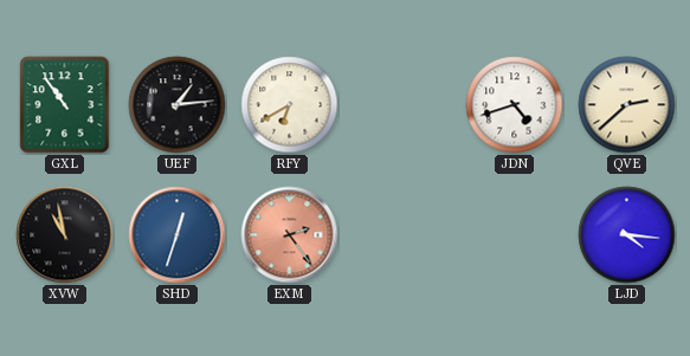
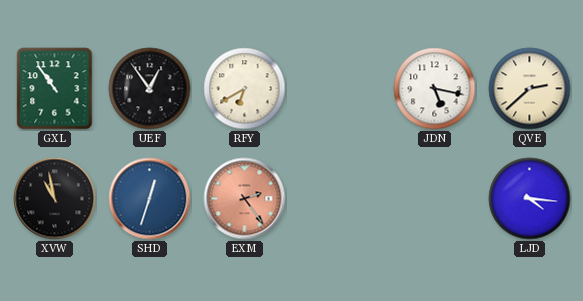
UEF: 1:14 -> 12:54
JDN: 4:42 -> 5:17
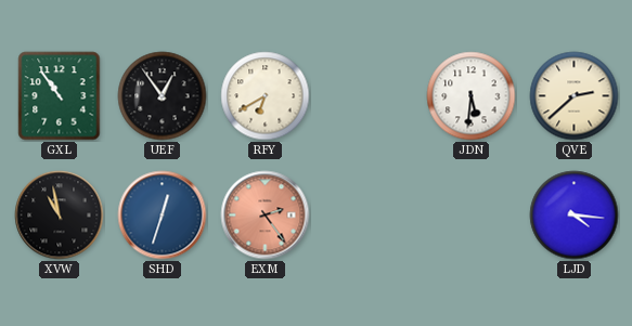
JDN: 5:17 -> 5:31
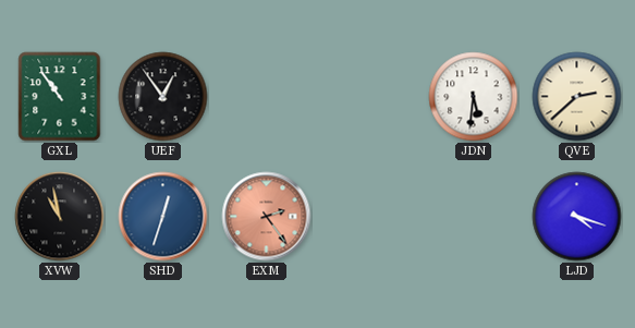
RFY: 6:40 -> none
LJD: 4:16 -> 4:18
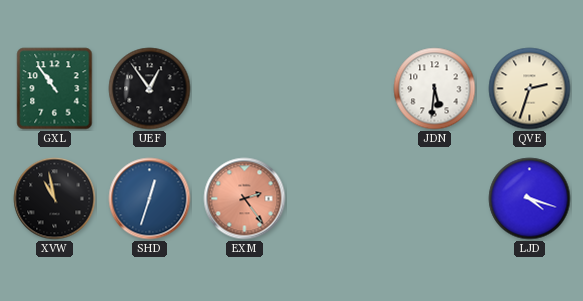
QVE: 2:38 -> 2:33
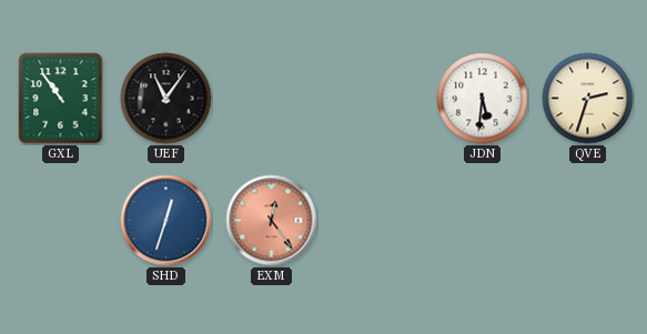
UEF: 12:54 -> 11:06
XVW: 10:58 -> none
EXM: 2:24 -> 12:24
LJD: 4:18 -> none
